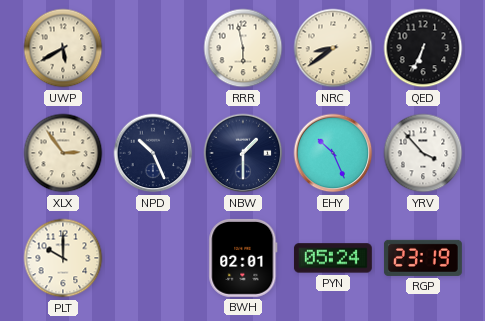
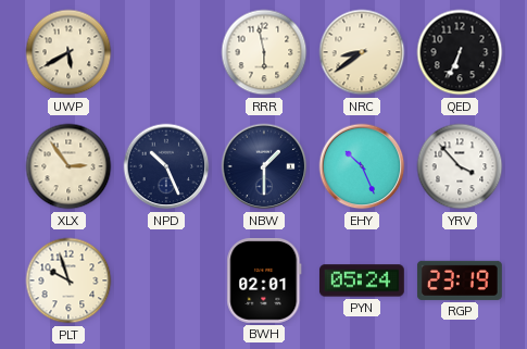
PLT: 10:00 -> 9:57
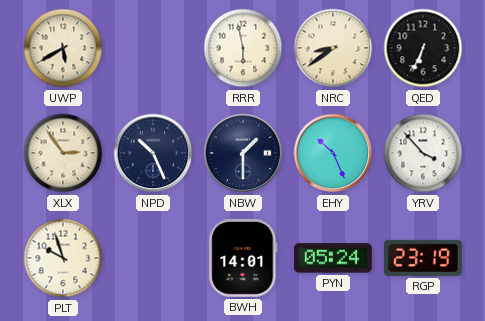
BWH: 02:01 -> 14:01
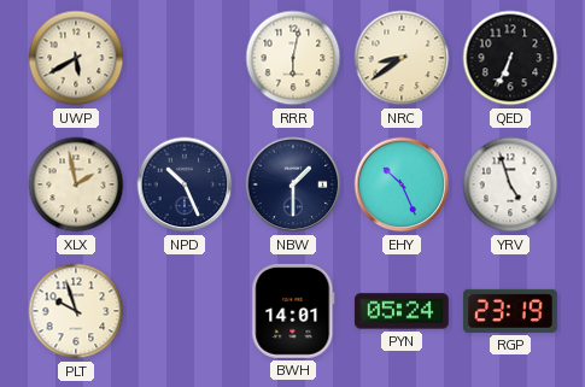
RRR: 5:58 -> 6:02
XLX: 2:54 -> 1:58
YRV: 3:53 -> 4:57
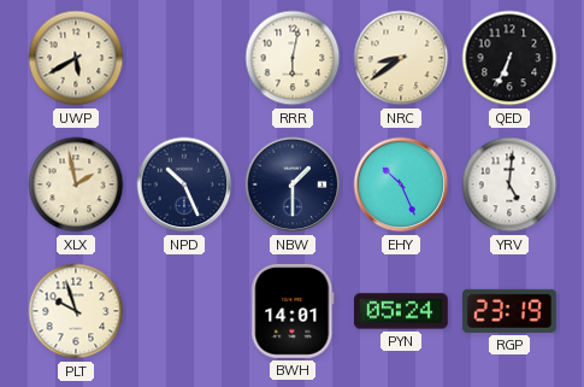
YRV: 4:57 -> 5:01
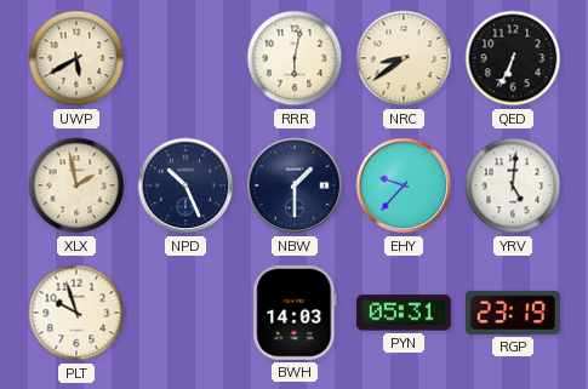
EHY: 10:26 -> 9:37
BWH: 14:01 -> 14:03
PYN: 05:24 -> 05:31
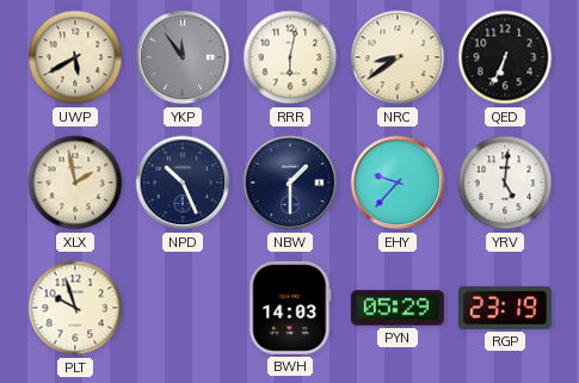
YKP: none -> 11:54
PYN: 05:31 -> 05:29
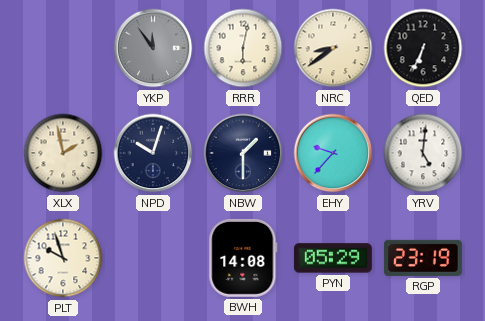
UWP: 5:40 -> none
NPD: 10:26 -> 10:03
BWH: 14:03 -> 14:08
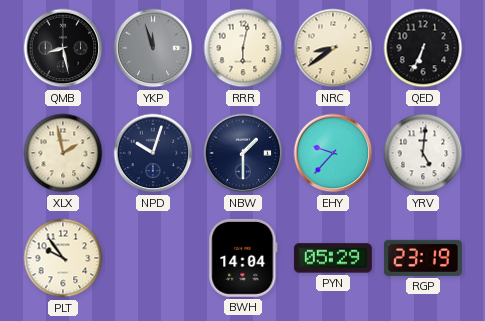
QMB: none -> 8:28
YKP: 11:54 -> 11:57
PLT: 9:57 -> 9:54
BWH: 14:08 -> 14:04
